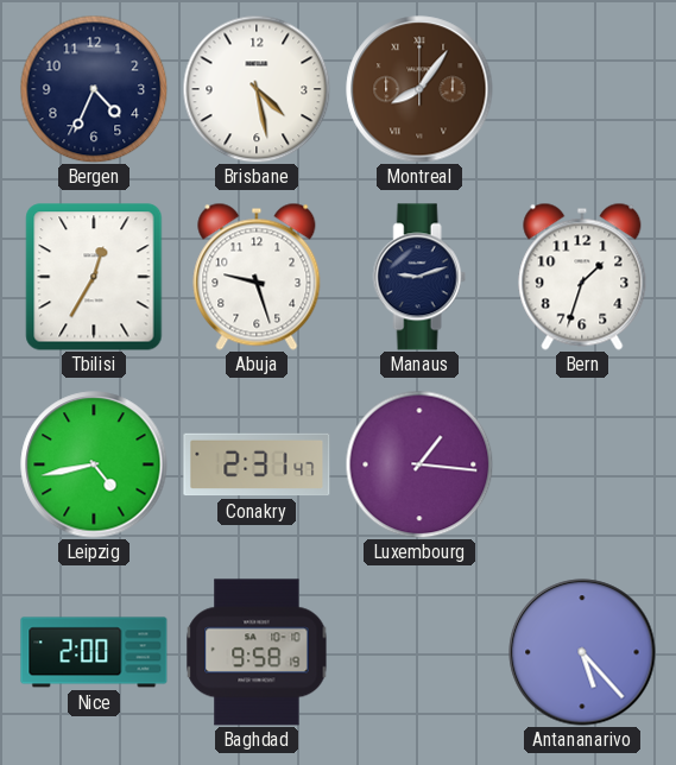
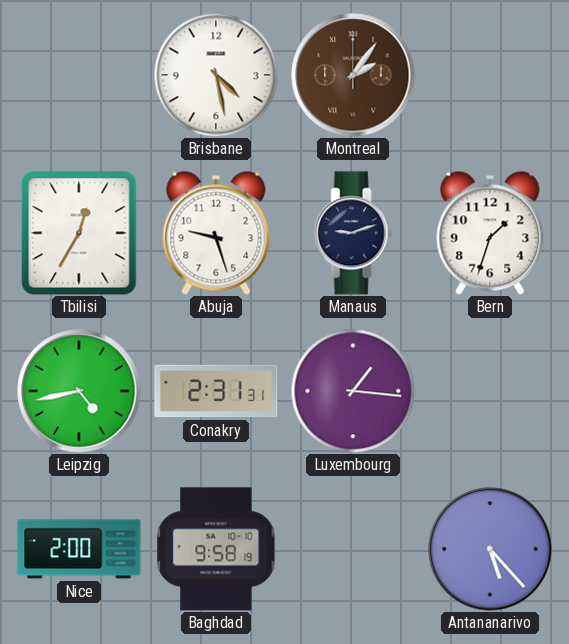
Bergen: 4:34 -> none
Montreal: 8:06 -> 2:06
Conakry: 2:31:47 -> 2:31:31
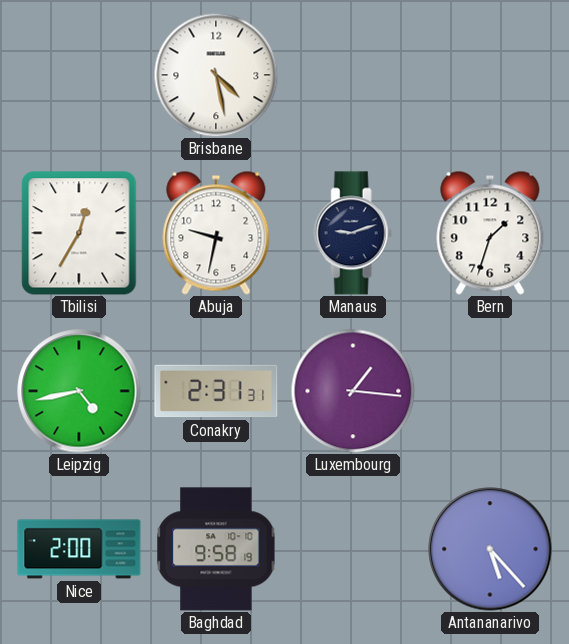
Montreal: 2:06 -> none
Abuja: 9:27 -> 9:32
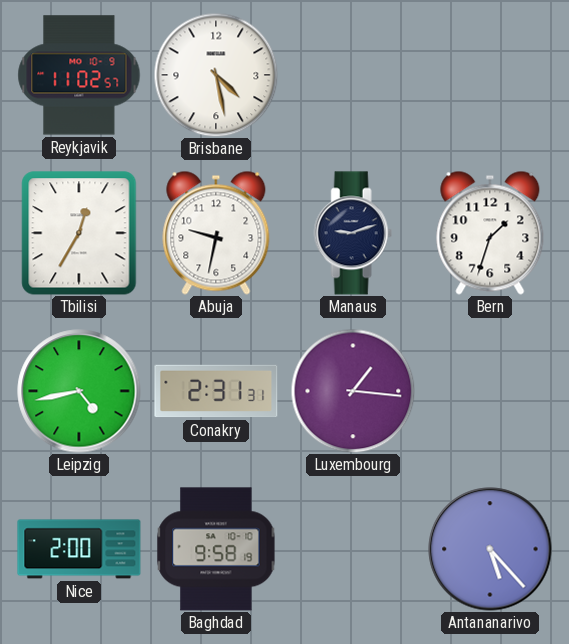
Reykjavik: none -> 11:02
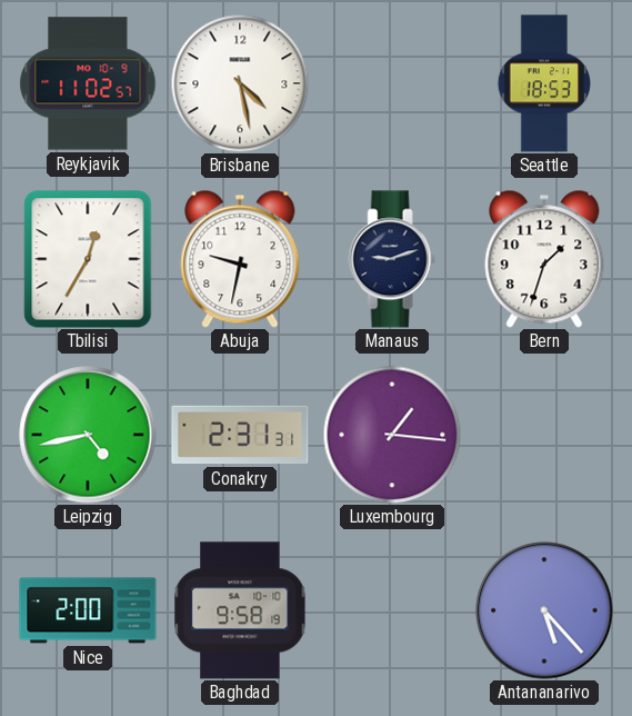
Seattle: none -> 18:53
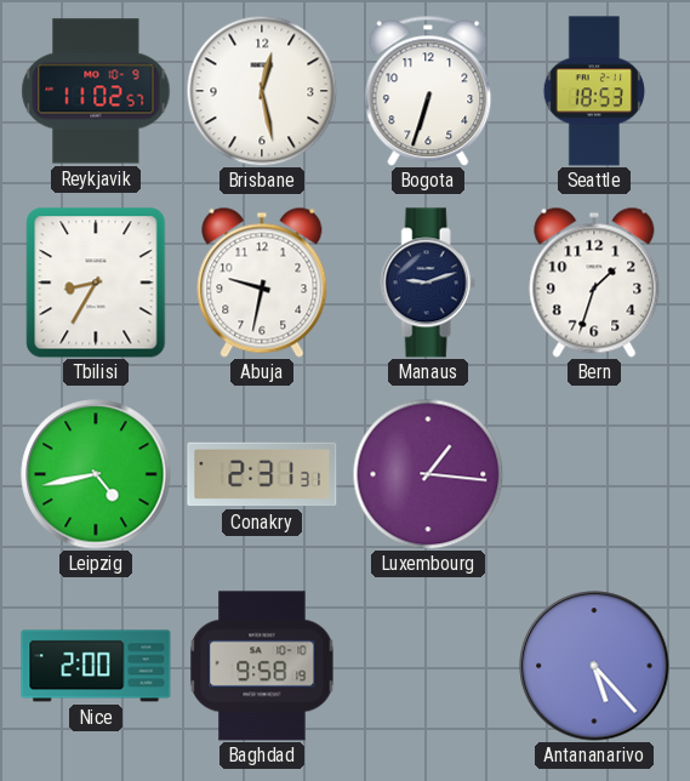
Brisbane: 4:28 -> 12:28
Bogota: none -> 6:33
Tbilisi: 12:35 -> 8:35
